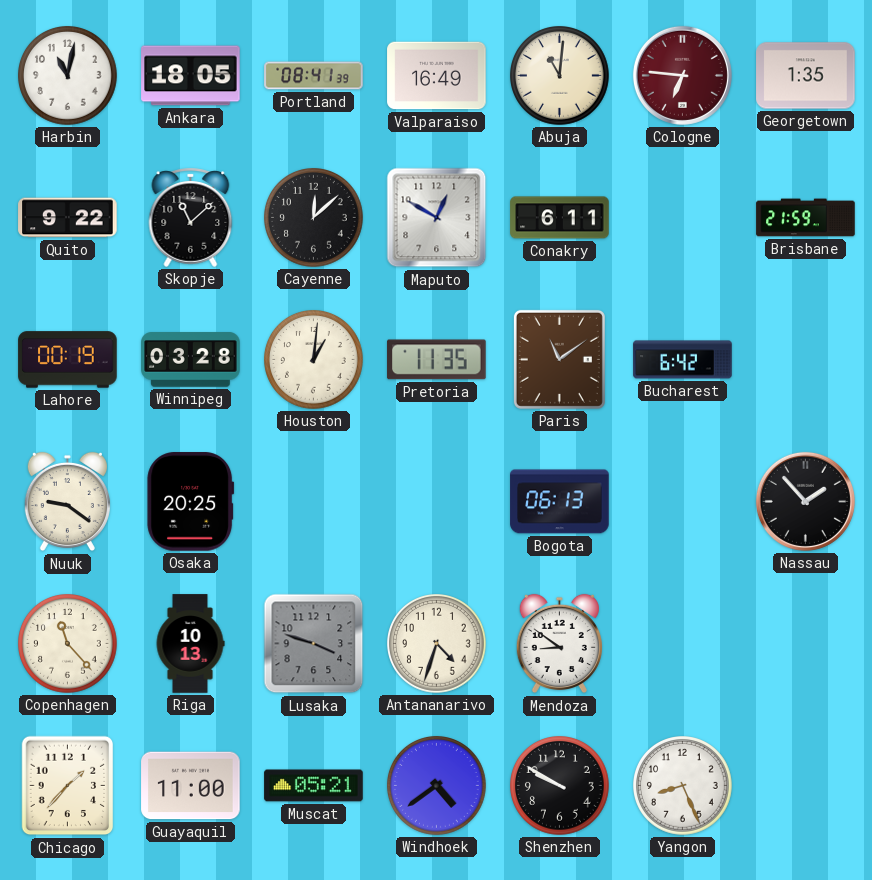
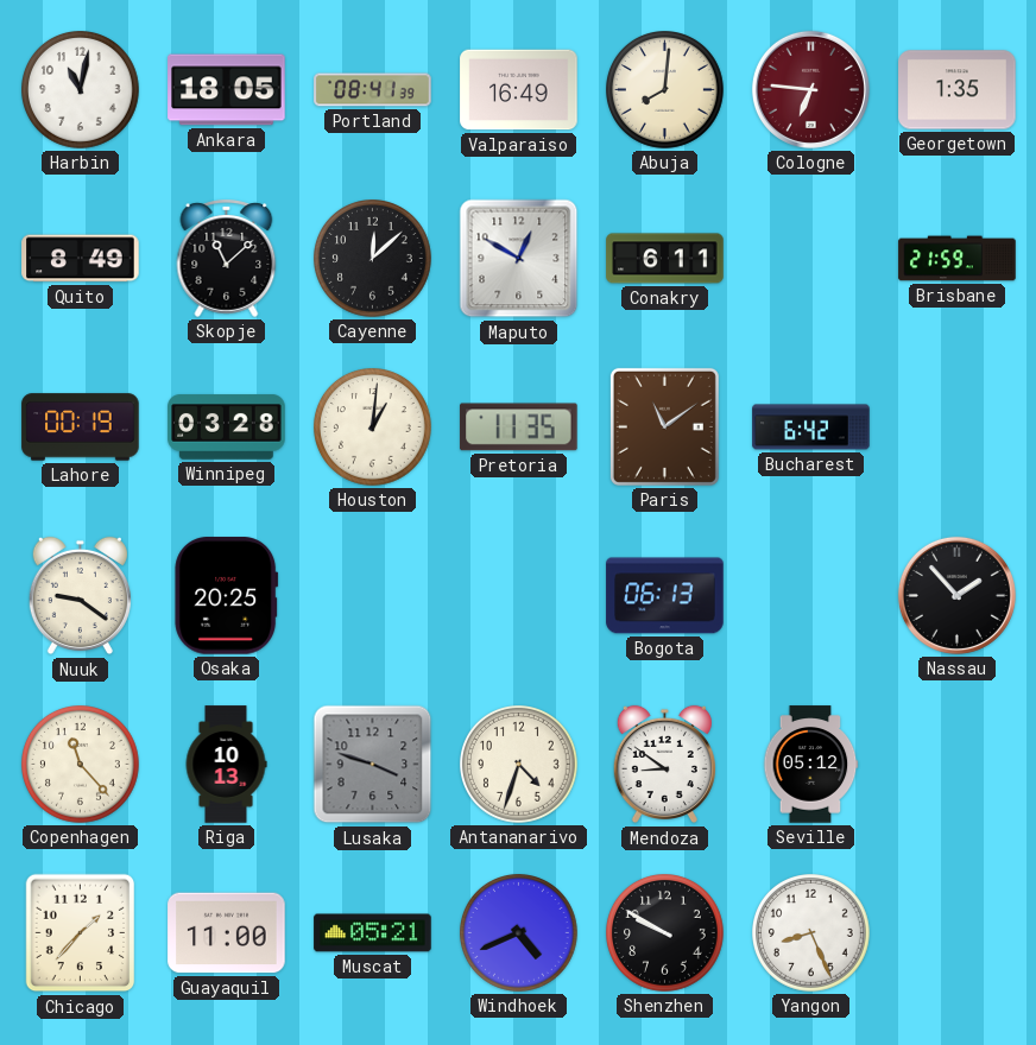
Abuja: 11:01 -> 8:01
Quito: 9:22 -> 8:49
Seville: none -> 05:12
Windhoek: 4:39 -> 4:41
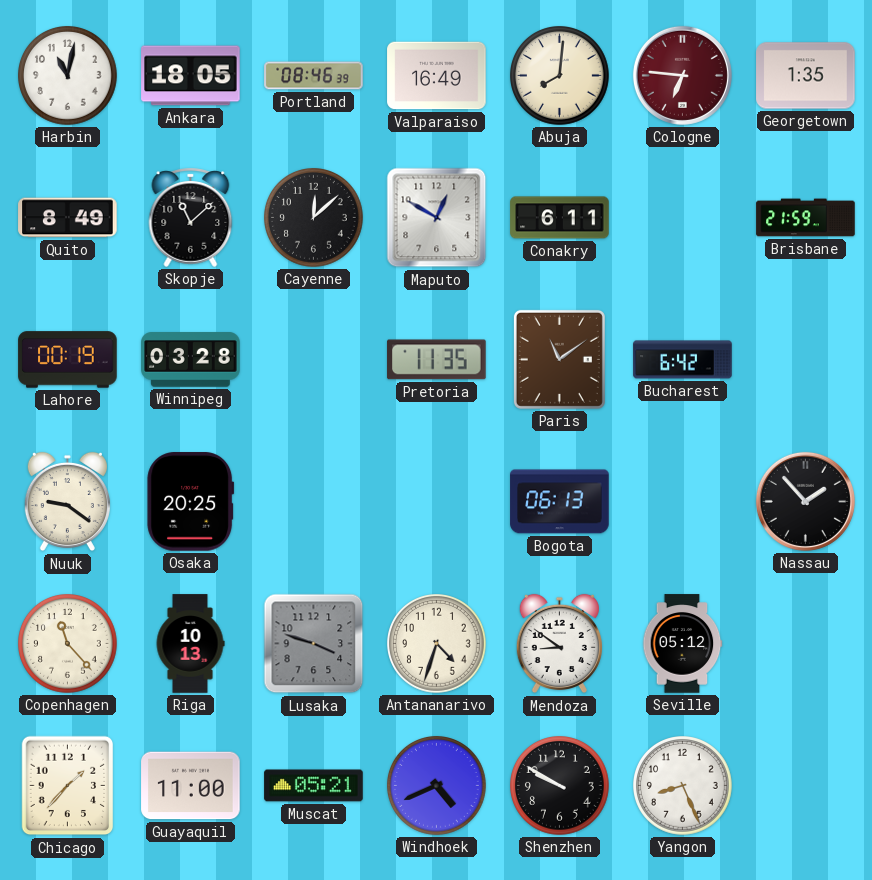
Portland: 08:41 -> 08:46
Houston: 1:01 -> none
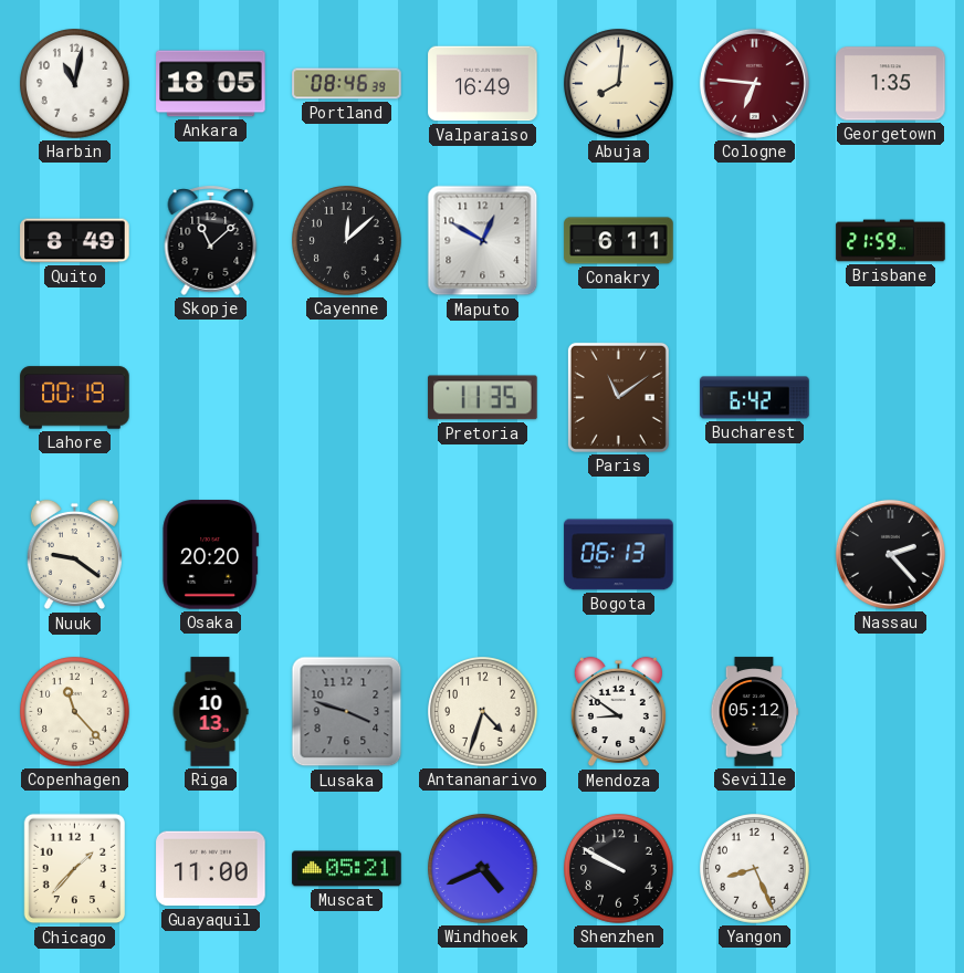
Winnipeg: 03:28 -> none
Osaka: 20:25 -> 20:20
Nassau: 1:53 -> 2:23
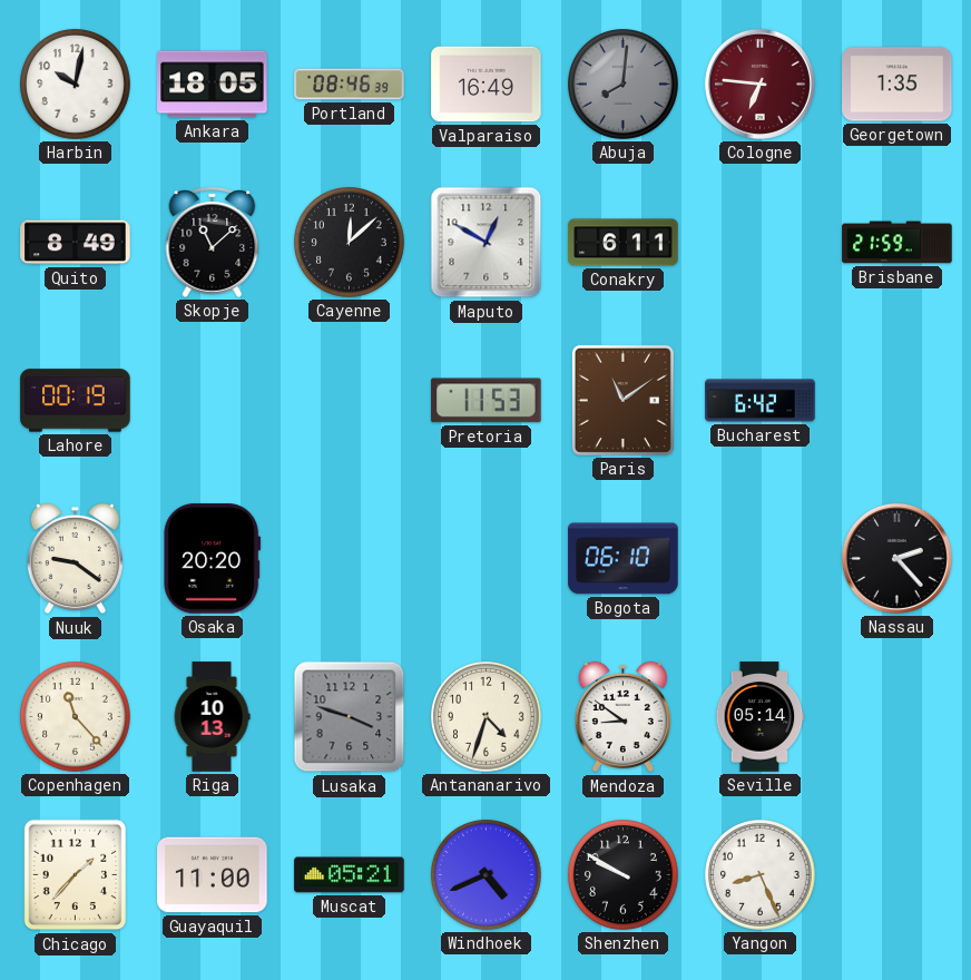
Harbin: 11:02 -> 10:02
Abuja dial: cream -> grey
Pretoria: 11:35 -> 11:53
Bogota: 06:13 -> 06:10
Seville: 05:12 -> 05:14
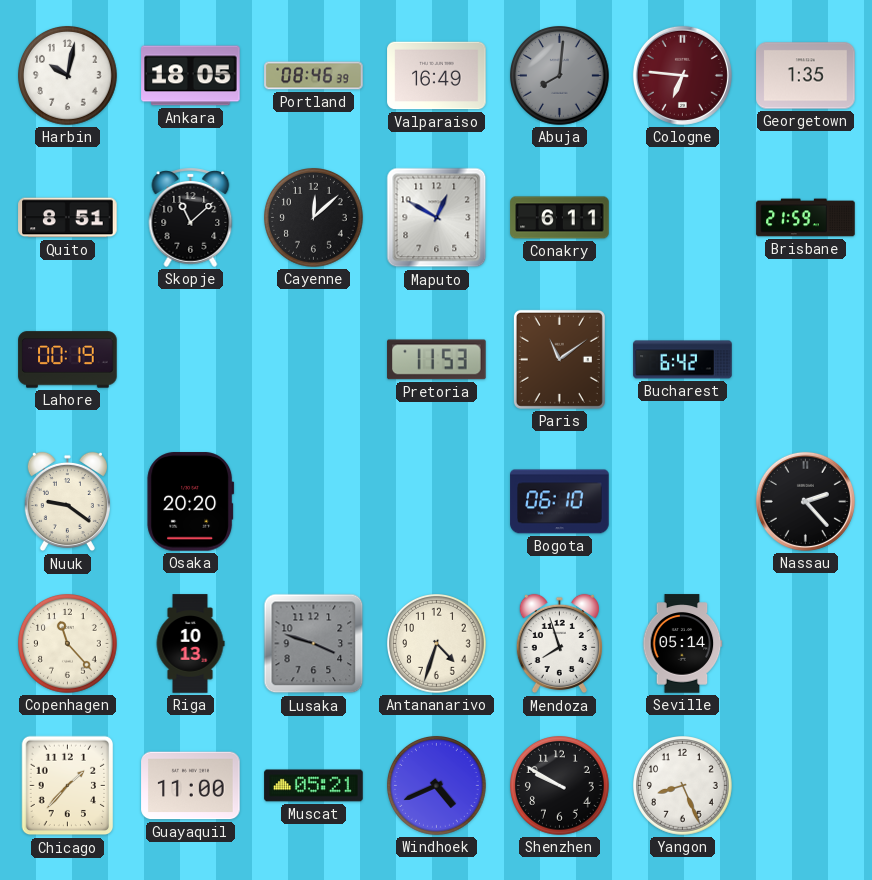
Quito: 8:49 -> 8:51
Mendoza: 8:51 -> 7:57
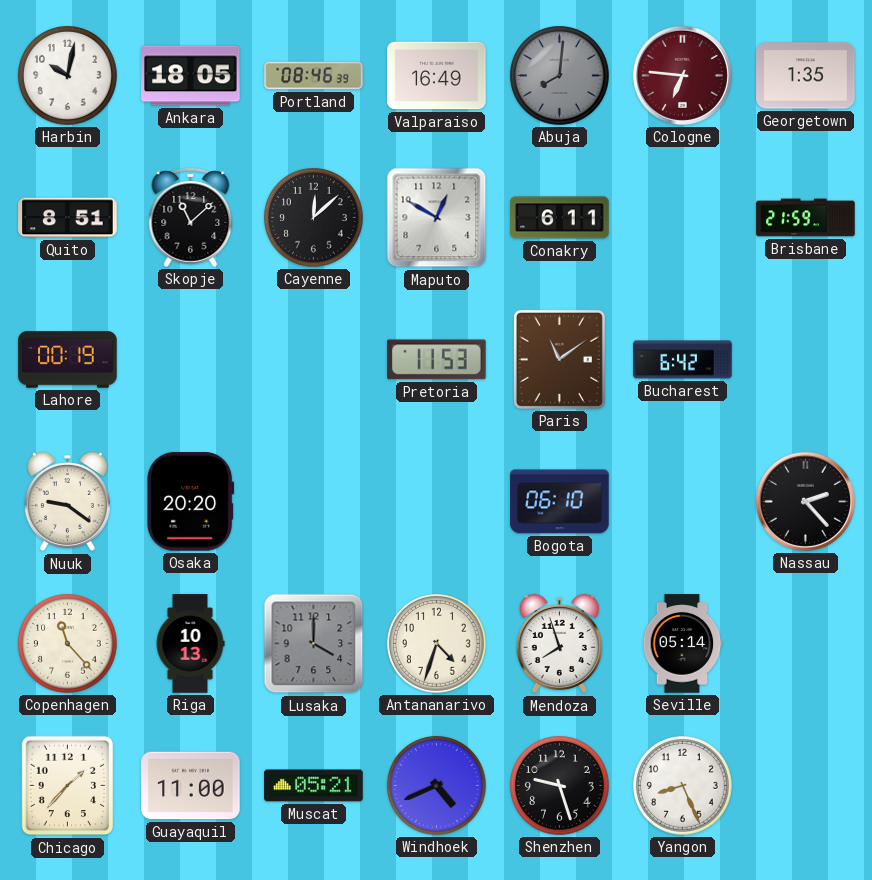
Lusaka: 3:48 -> 4:00
Shenzhen: 9:50 -> 9:27
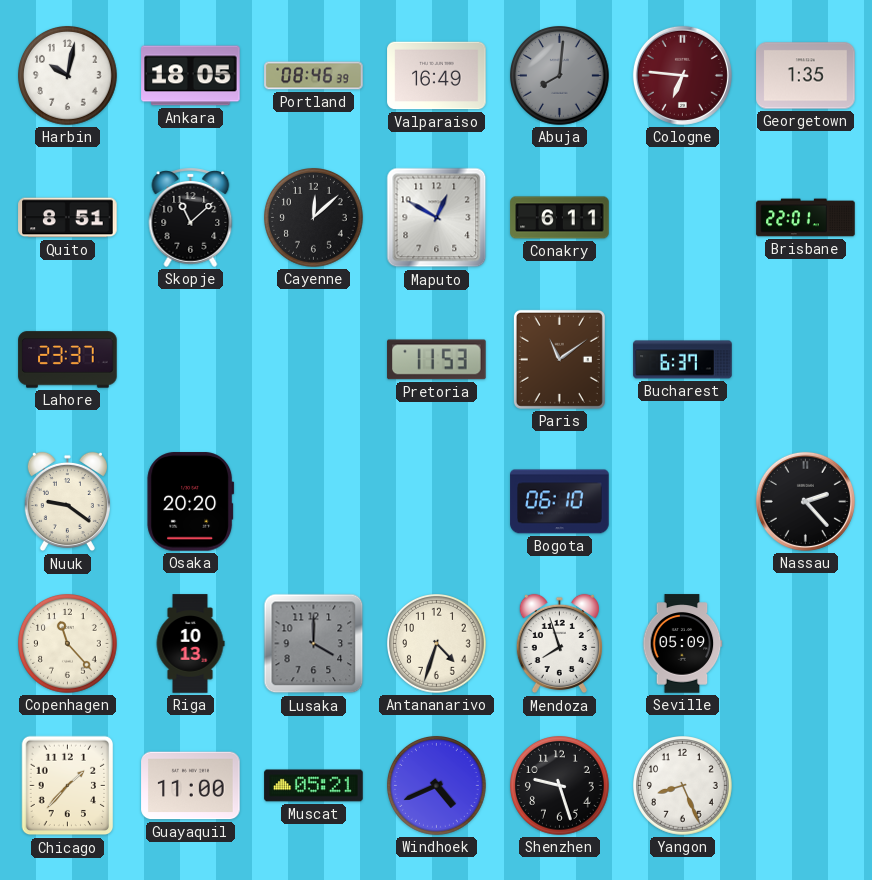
Brisbane: 21:59 -> 22:01
Lahore: 00:19 -> 23:37
Bucharest: 6:42 -> 6:37
Seville: 05:14 -> 05:09
